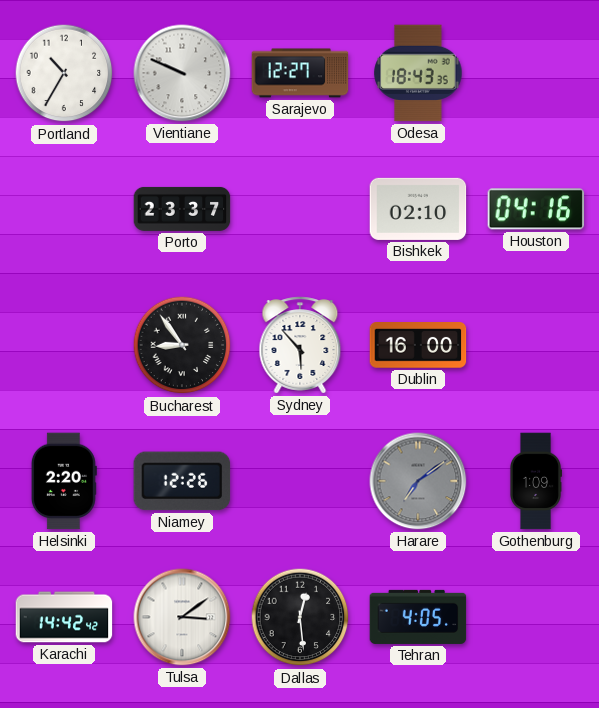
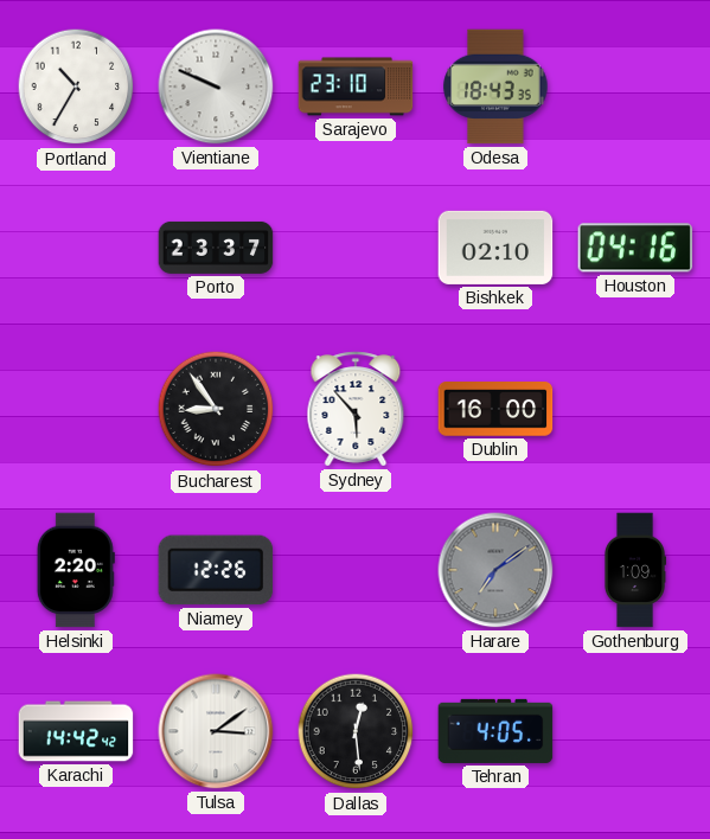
Sarajevo: 12:27 -> 23:10
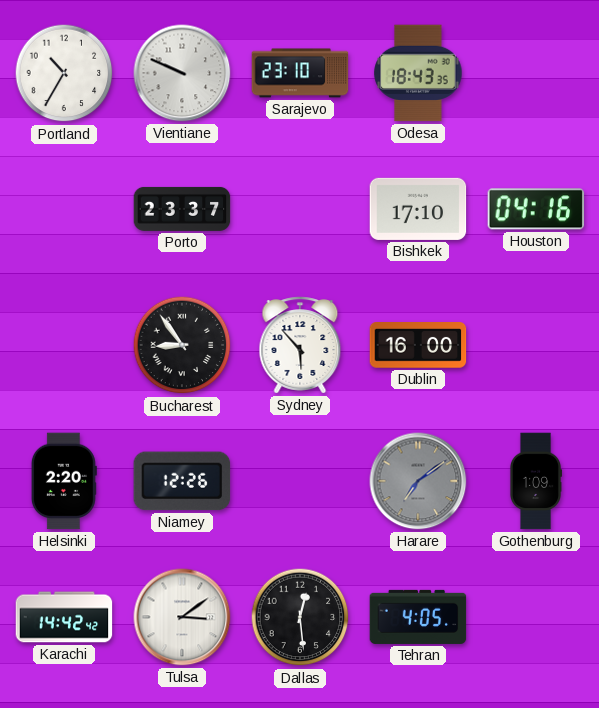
Bishkek: 02:10 -> 17:10
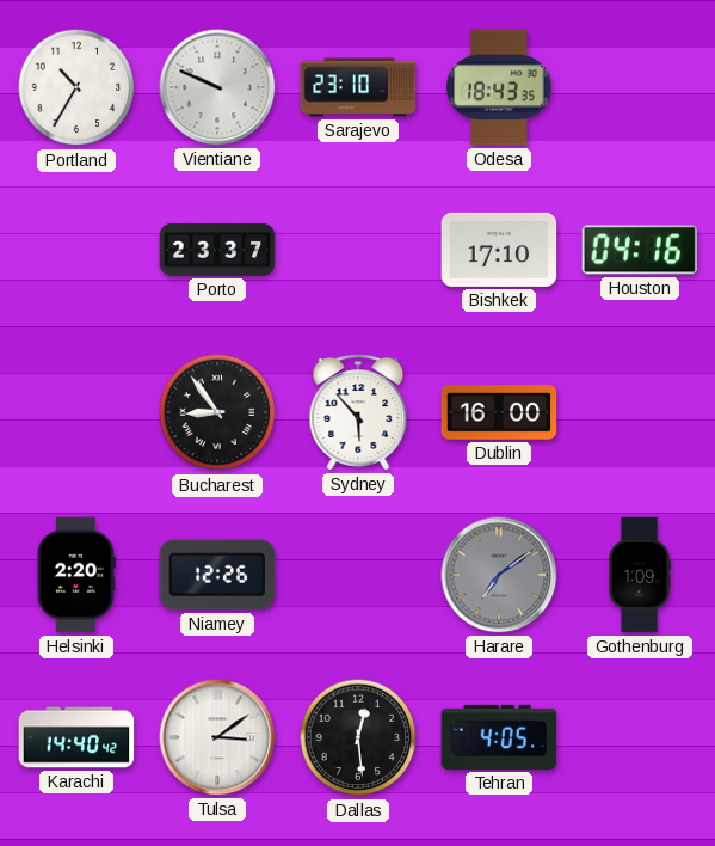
Karachi: 14:42 -> 14:40
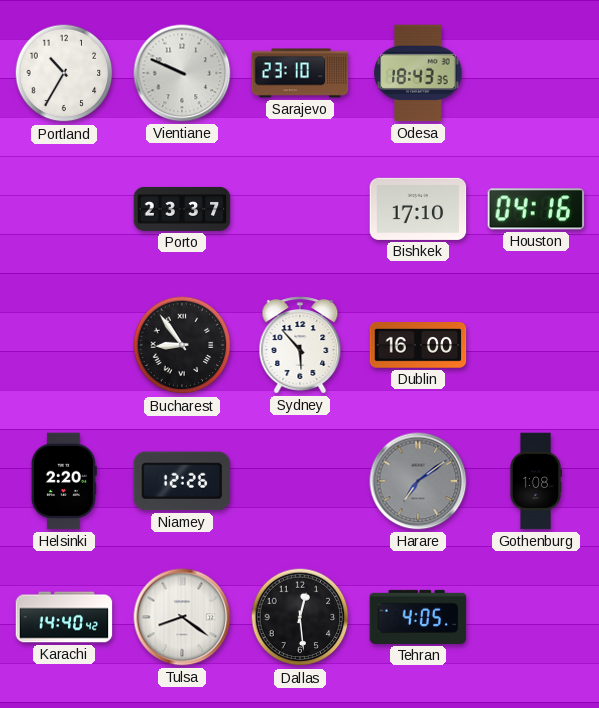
Gothenburg: 1:09 -> 1:08
Tulsa: 3:09 -> 8:21
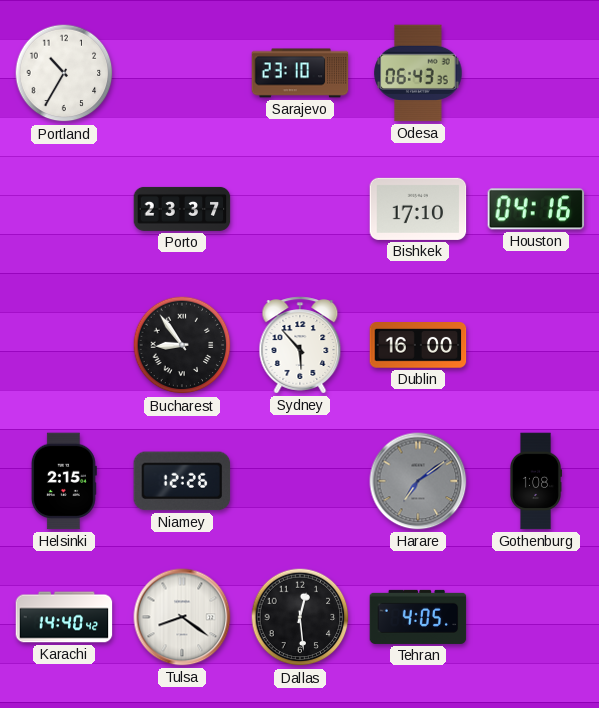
Vientiane: 9:49 -> none
Odesa: 18:43 -> 06:43
Helsinki: 2:20 -> 2:15
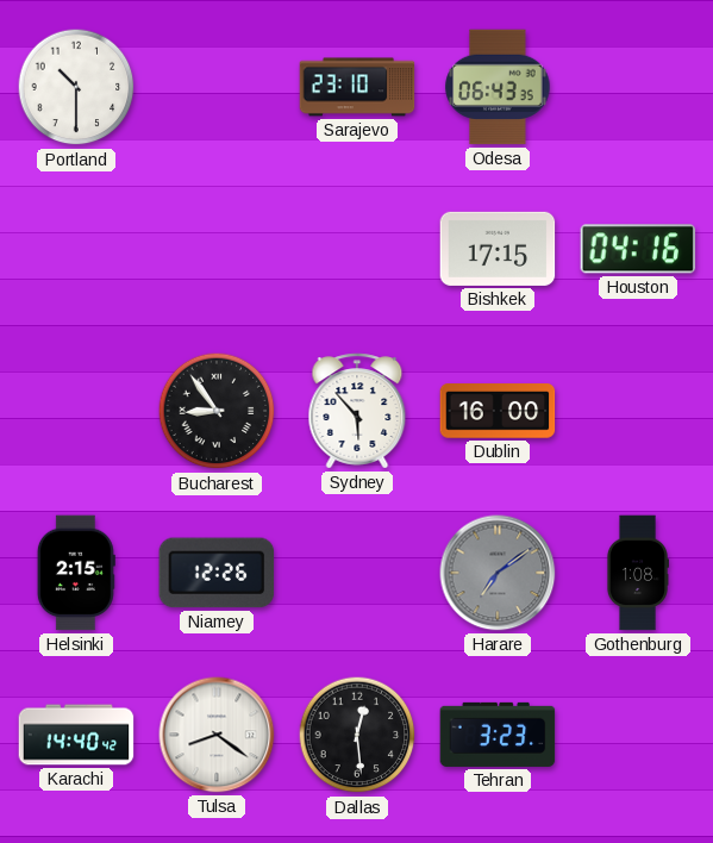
Portland: 10:35 -> 10:30
Porto: 23:37 -> none
Bishkek: 17:10 -> 17:15
Tehran: 4:05 -> 3:23
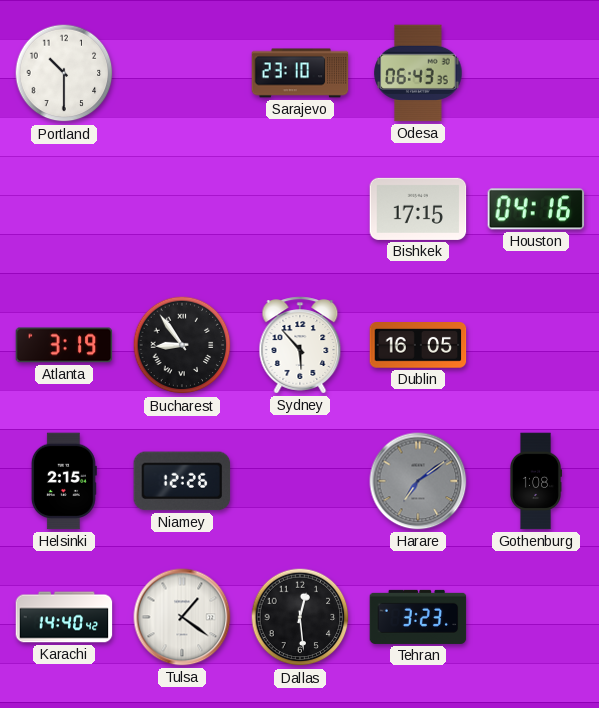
Atlanta: none -> 3:19
Dublin: 16:00 -> 16:05
Tulsa: 8:21 -> 1:21
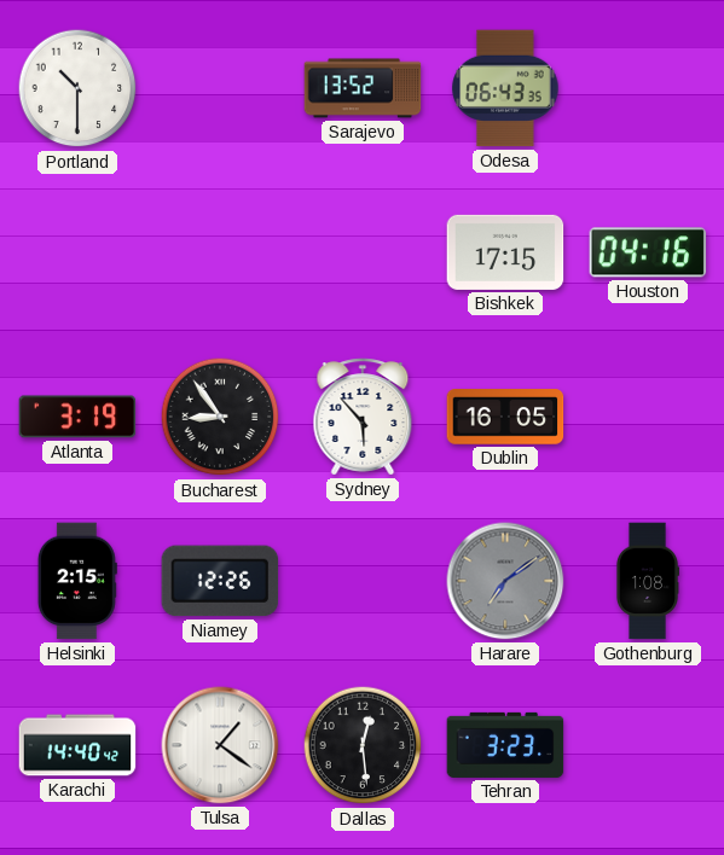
Sarajevo: 23:10 -> 13:52
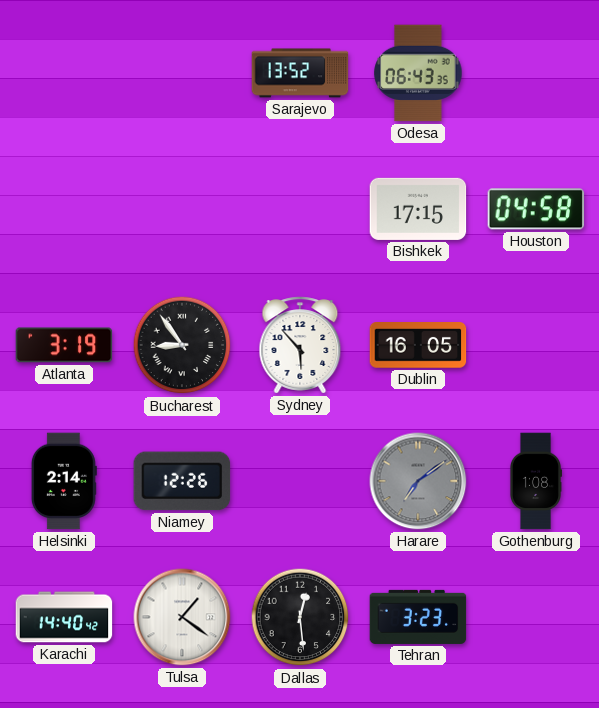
Portland: 10:30 -> none
Houston: 04:16 -> 04:58
Helsinki: 2:15 -> 2:14
